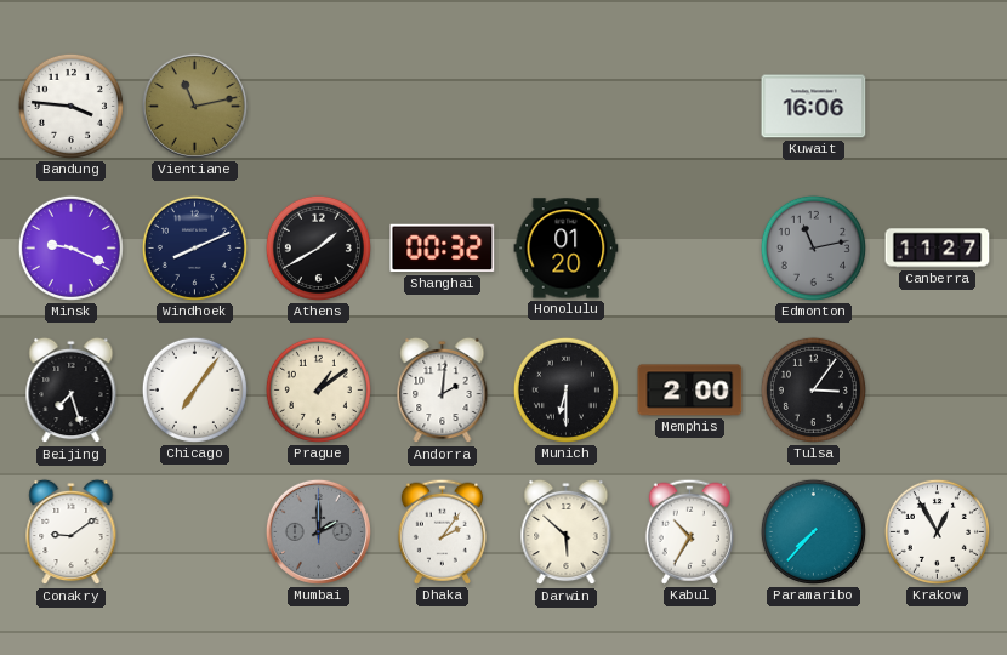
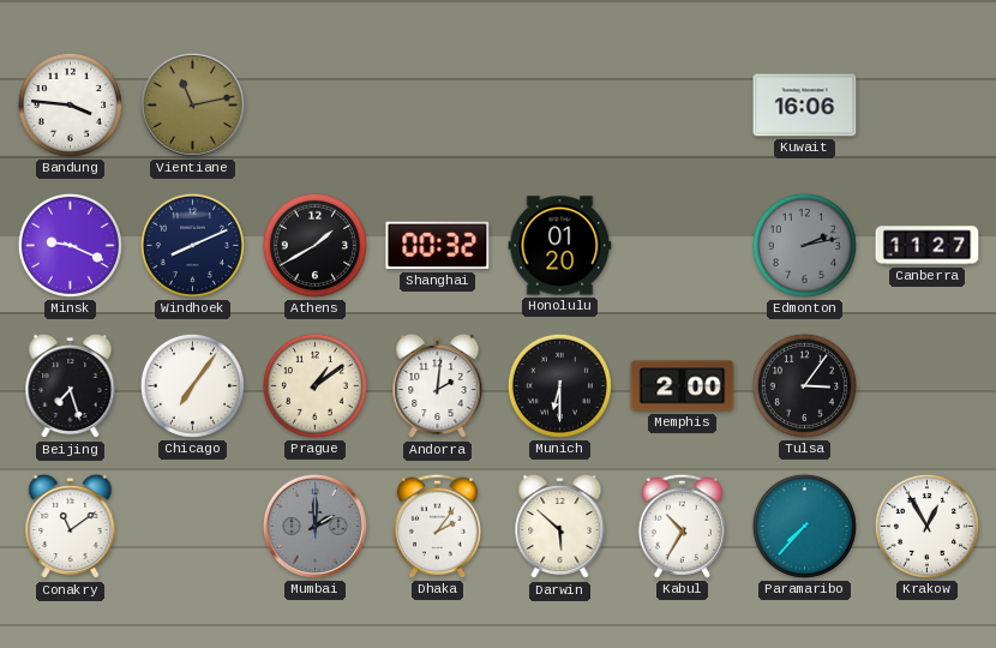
Edmonton: 11:13 -> 2:13
Conakry: 9:09 -> 11:09
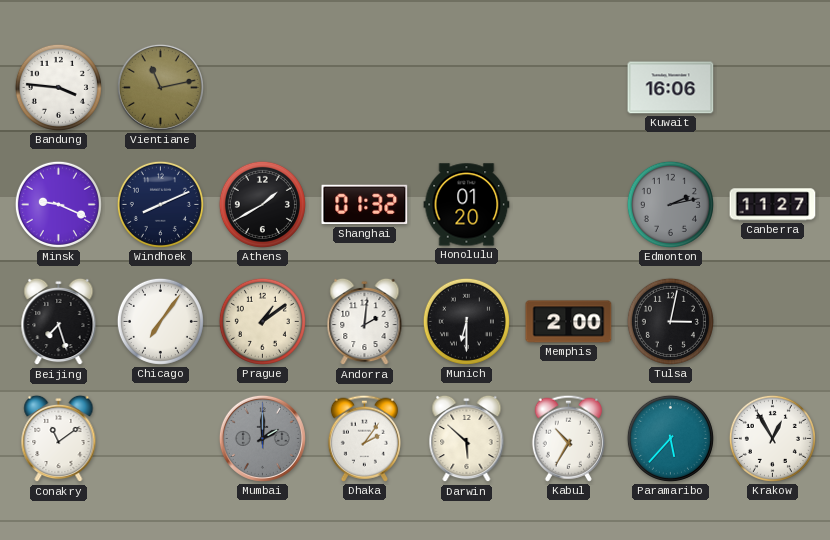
Shanghai: 00:32 -> 01:32
Tulsa: 3:06 -> 3:02
Paramaribo: 7:37 -> 5:37
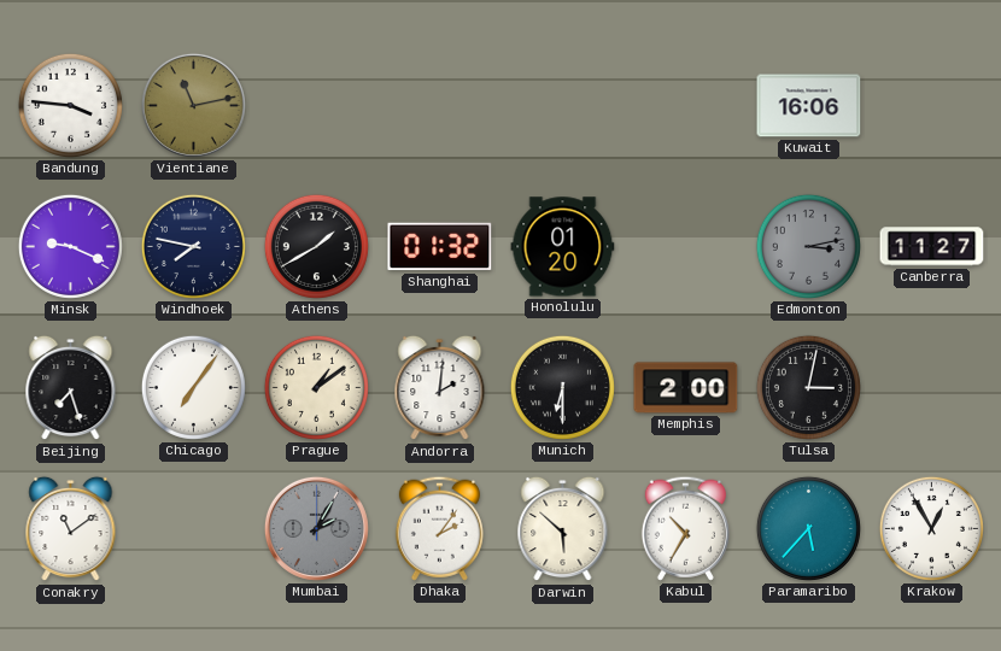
Windhoek: 8:11 -> 7:47
Edmonton: 2:13 -> 3:13
Mumbai: 2:00 -> 2:05
